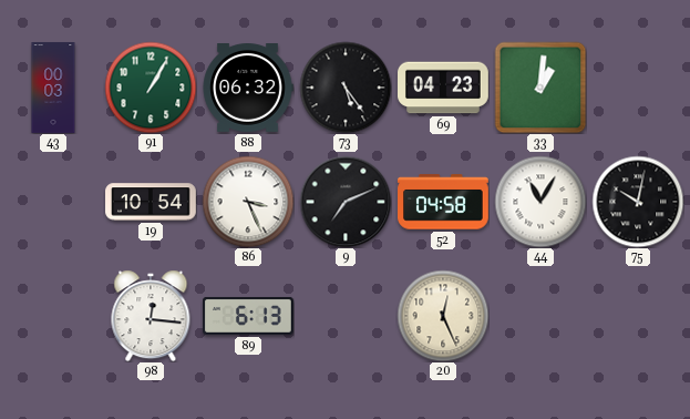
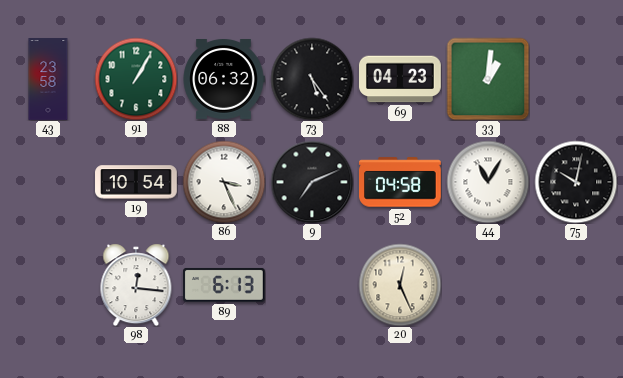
43: 00:03 -> 23:58
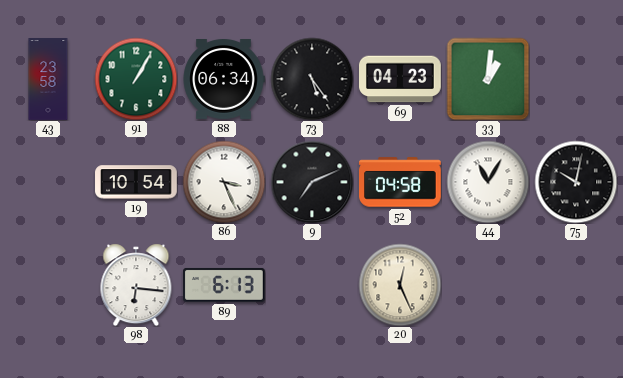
88: 06:32 -> 06:34
98: 12:16 -> 6:16
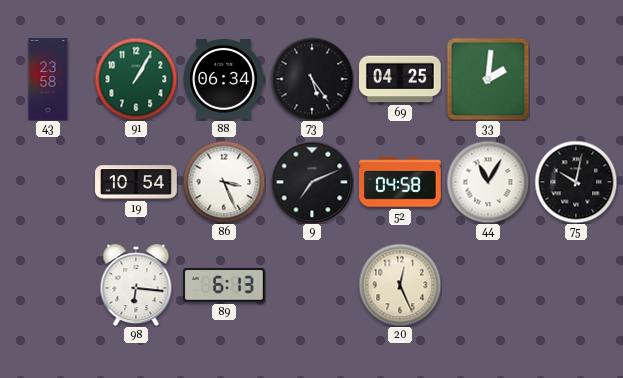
69: 04:23 -> 04:25
33: 1:01 -> 2:01
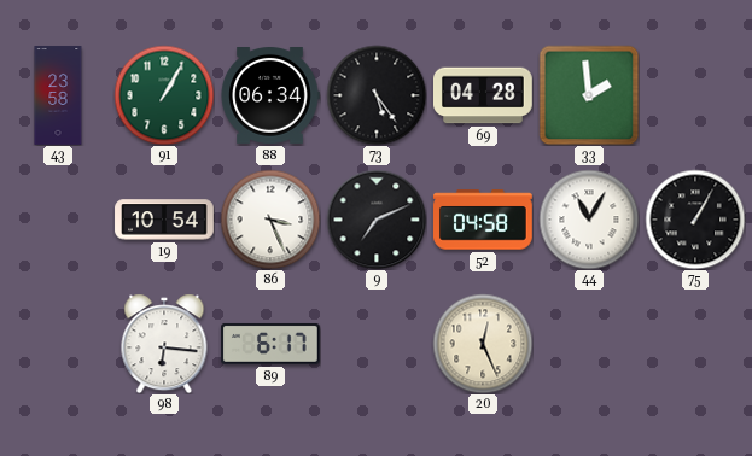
69: 04:25 -> 04:28
33: 2:01 -> 1:59
75: 10:02 -> 1:05
89: 6:13 -> 6:17
